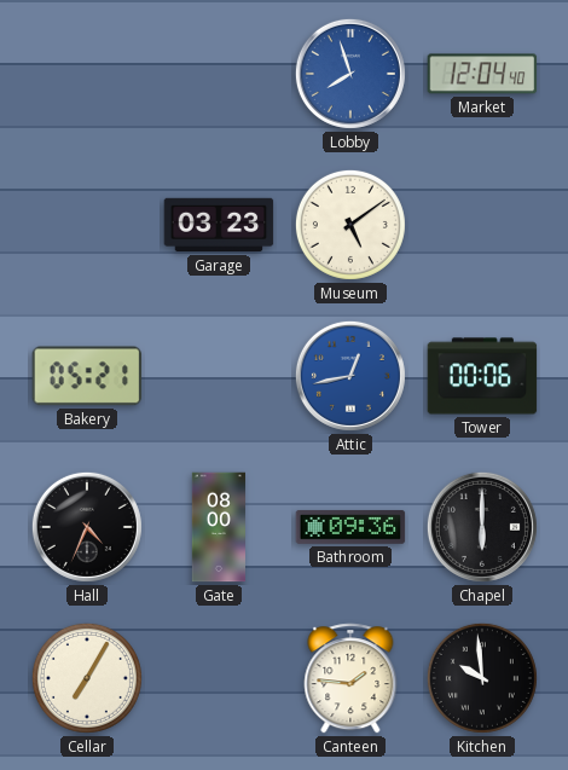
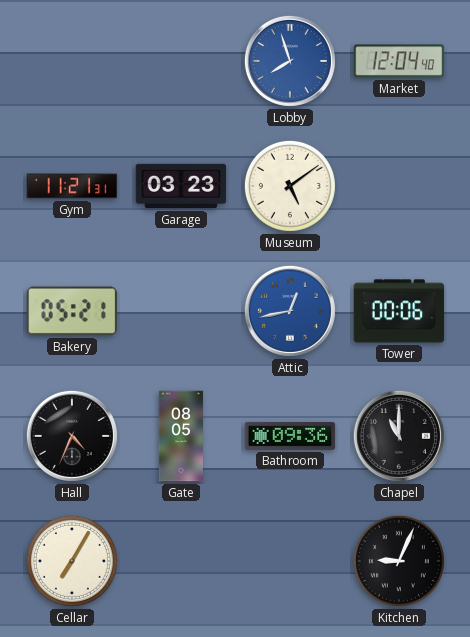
Gym: none -> 11:21
Gate: 08:00 -> 08:05
Chapel: 6:00 -> 11:00
Canteen: 1:46 -> none
Kitchen: 9:59 -> 9:04
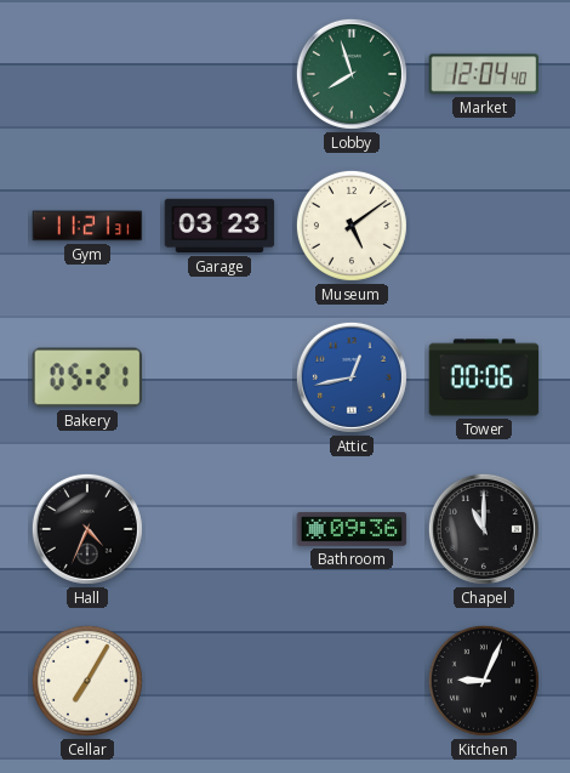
Lobby dial: blue -> green
Gate: 08:05 -> none
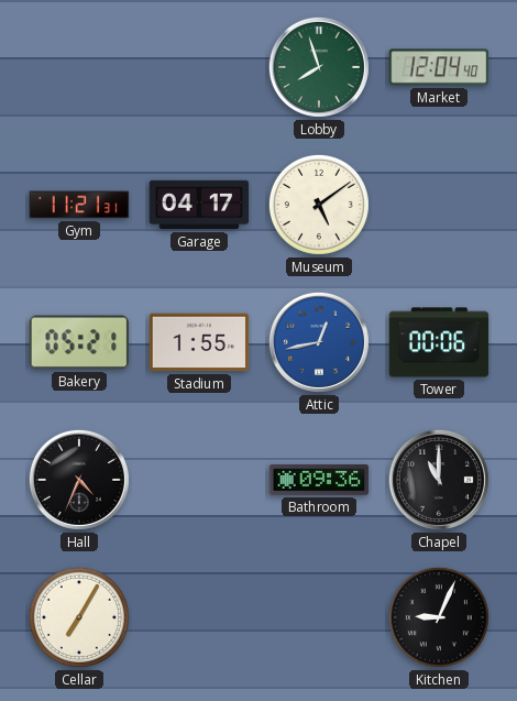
Garage: 03:23 -> 04:17
Stadium: none -> 1:55
